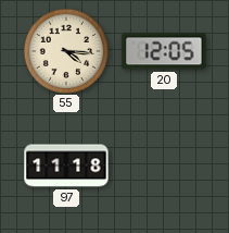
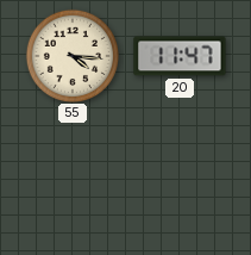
20: 12:05 -> 11:47
97: 11:18 -> none
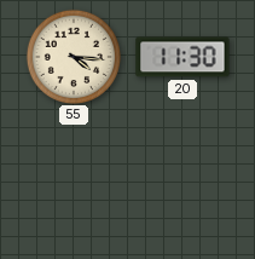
20: 11:47 -> 11:30
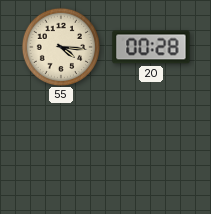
20: 11:30 -> 00:28
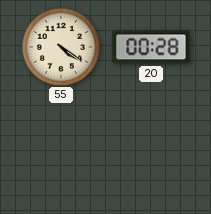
55: 4:16 -> 4:21
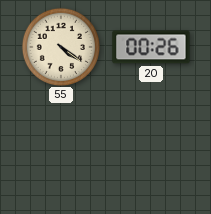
20: 00:28 -> 00:26
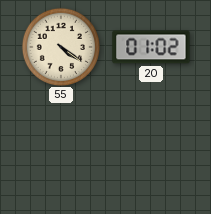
20: 00:26 -> 01:02
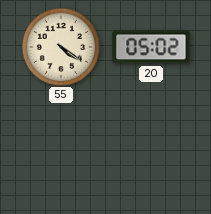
20: 01:02 -> 05:02
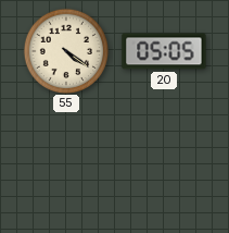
20: 05:02 -> 05:05
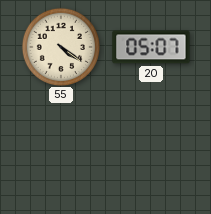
20: 05:05 -> 05:07
